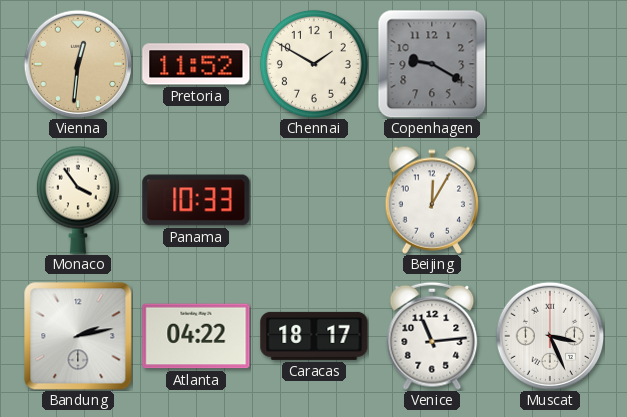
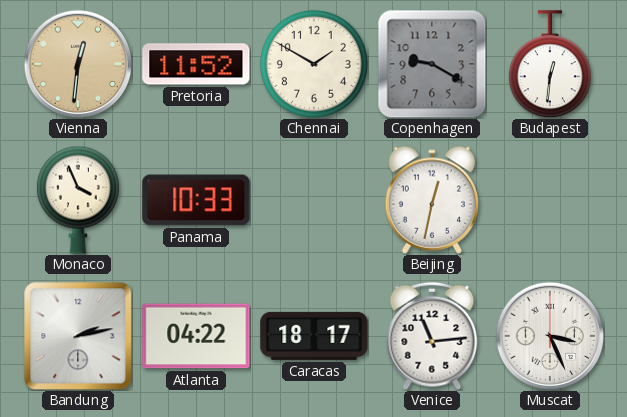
Budapest: none -> 12:31
Monaco: 3:54 -> 3:56
Beijing: 12:05 -> 12:32
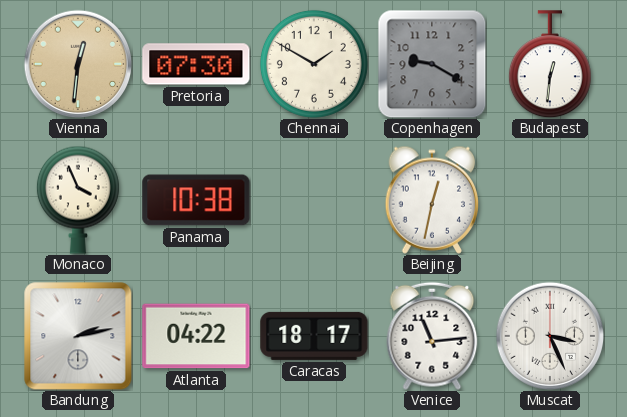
Pretoria: 11:52 -> 07:30
Panama: 10:33 -> 10:38
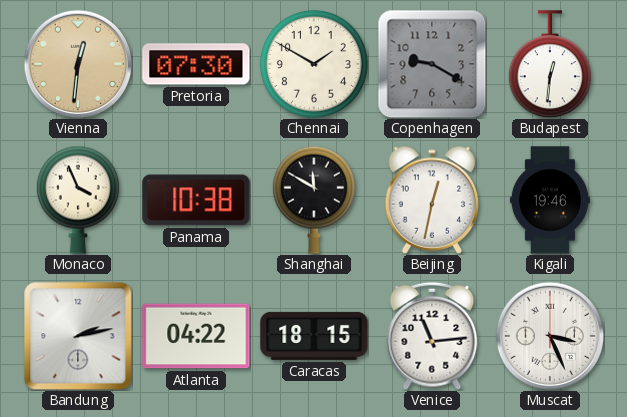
Shanghai: none -> 11:50
Kigali: none -> 19:46
Caracas: 18:17 -> 18:15
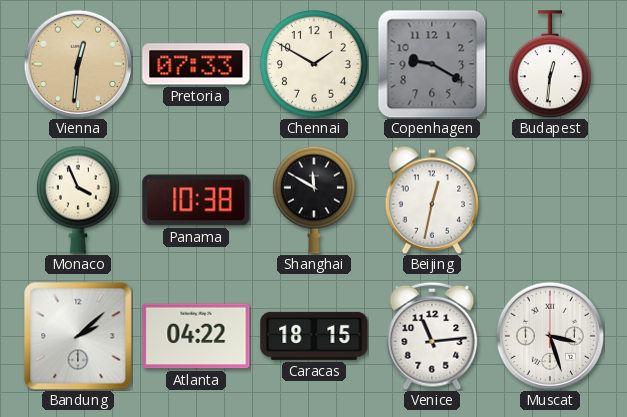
Pretoria: 07:30 -> 07:33
Kigali: 19:46 -> none
Bandung: 2:13 -> 2:08
Muscat: 3:26 -> 3:27
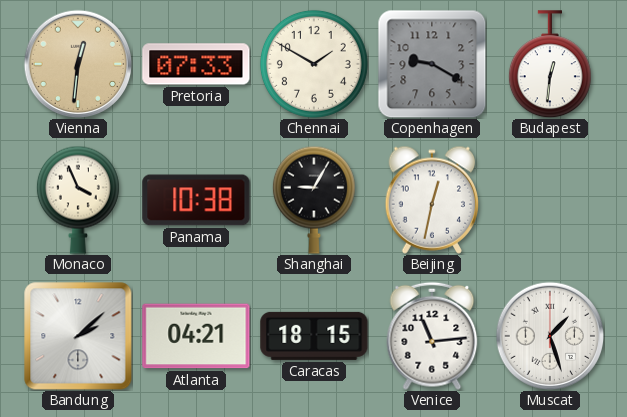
Shanghai: 11:50 -> 9:05
Atlanta: 04:22 -> 04:21
Muscat: 3:27 -> 1:27
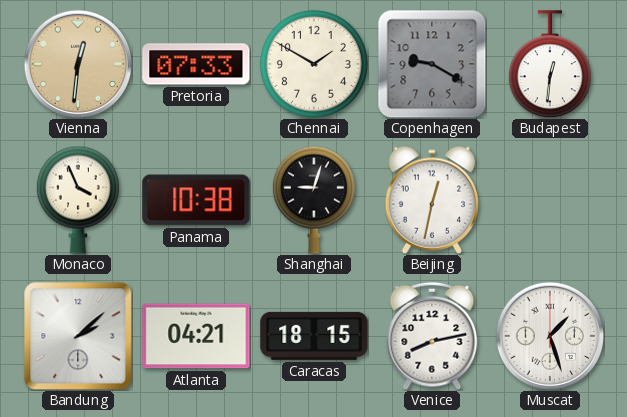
Shanghai: 9:05 -> 9:03
Venice: 11:14 -> 8:13
